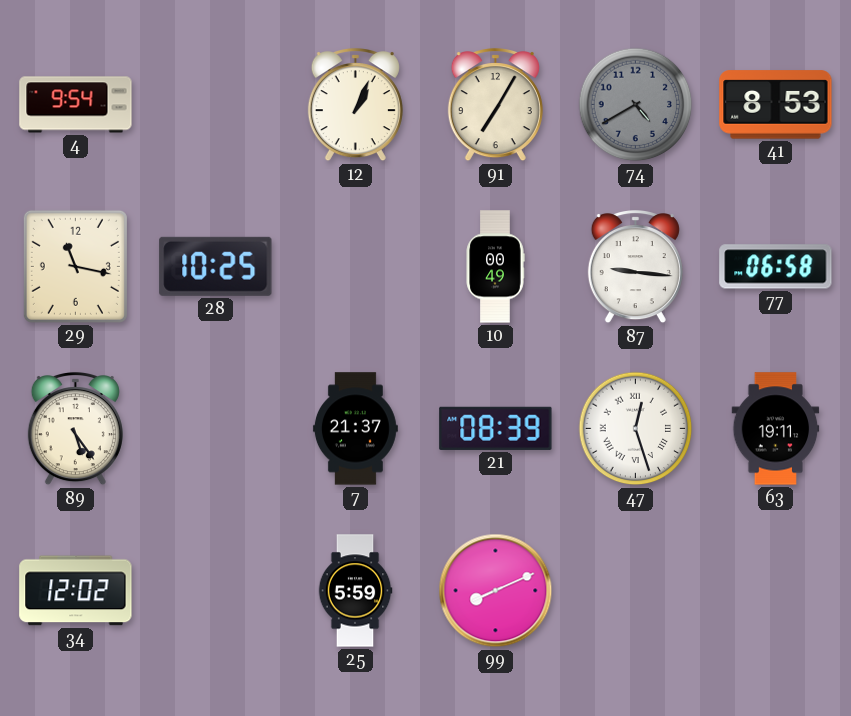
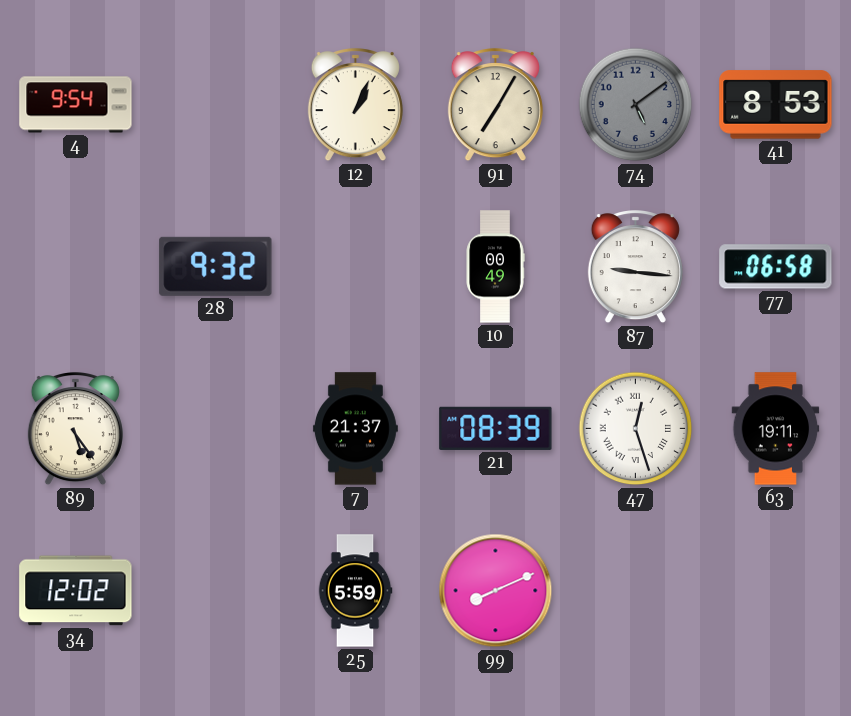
74: 4:40 -> 5:09
29: 11:17 -> none
28: 10:25 -> 9:32
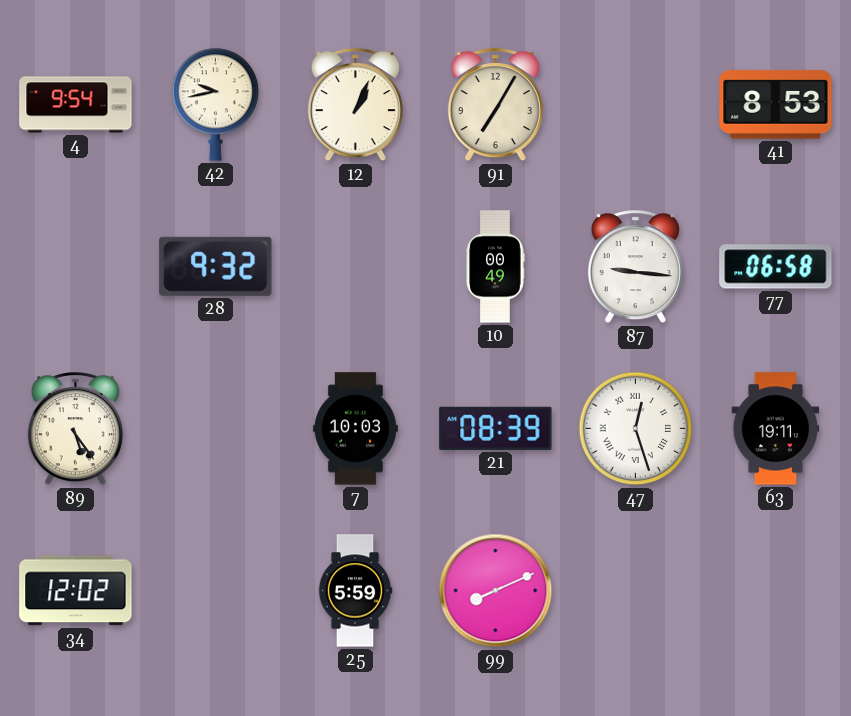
42: none -> 9:43
74: 5:09 -> none
7: 21:37 -> 10:03
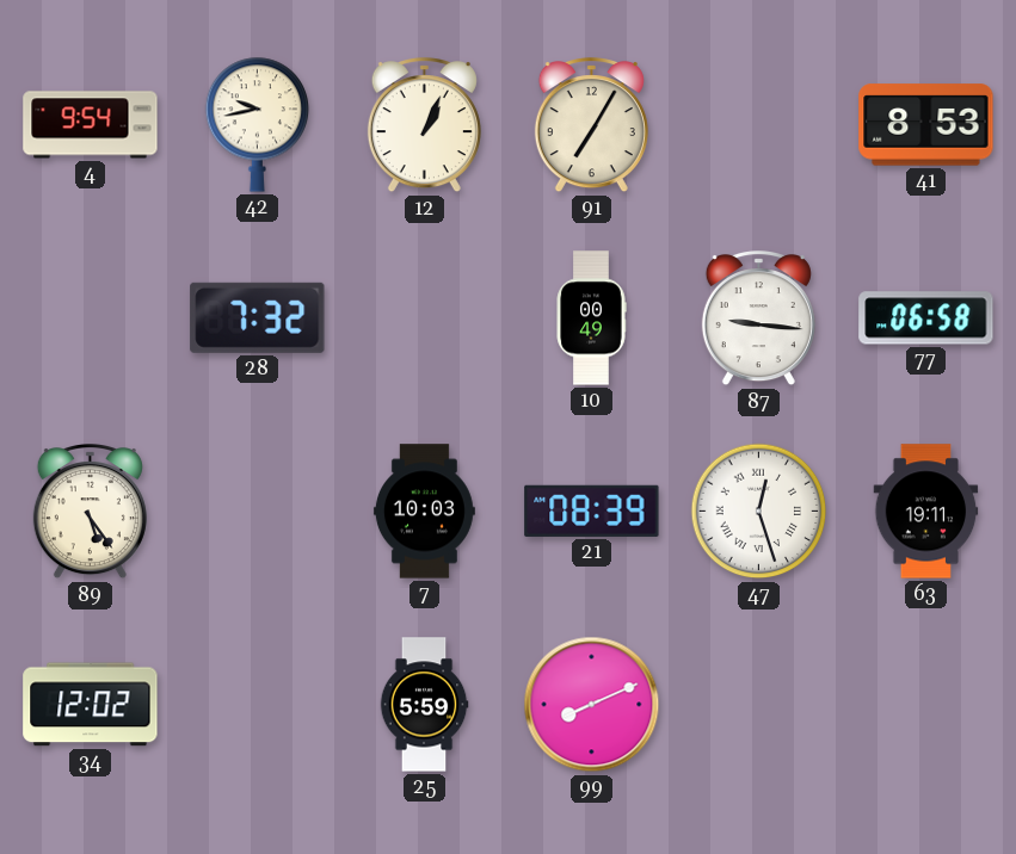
28: 9:32 -> 7:32
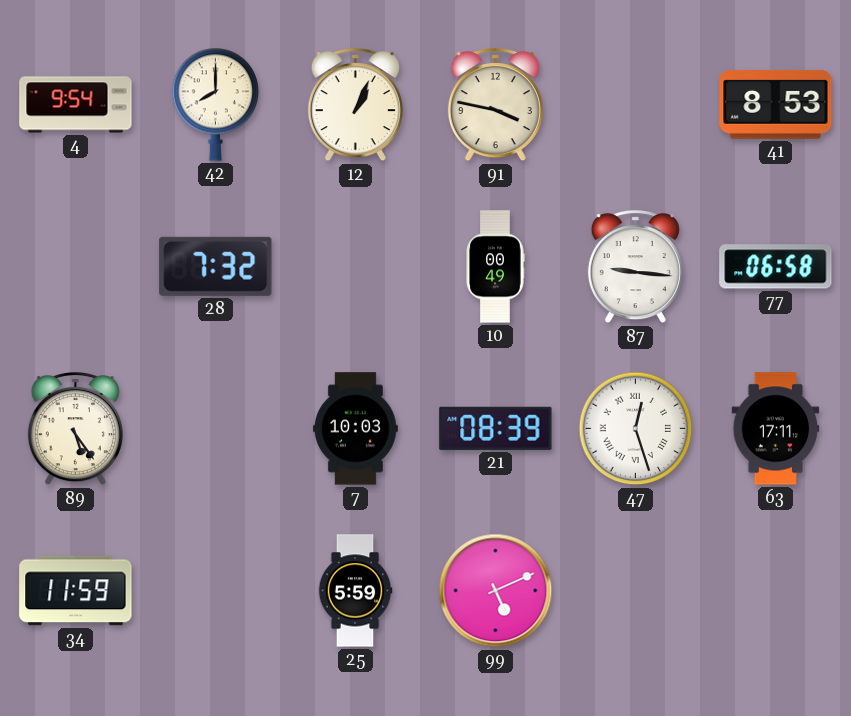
42: 9:43 -> 8:00
91: 7:05 -> 3:47
63: 19:11 -> 17:11
34: 12:02 -> 11:59
99: 8:11 -> 5:11
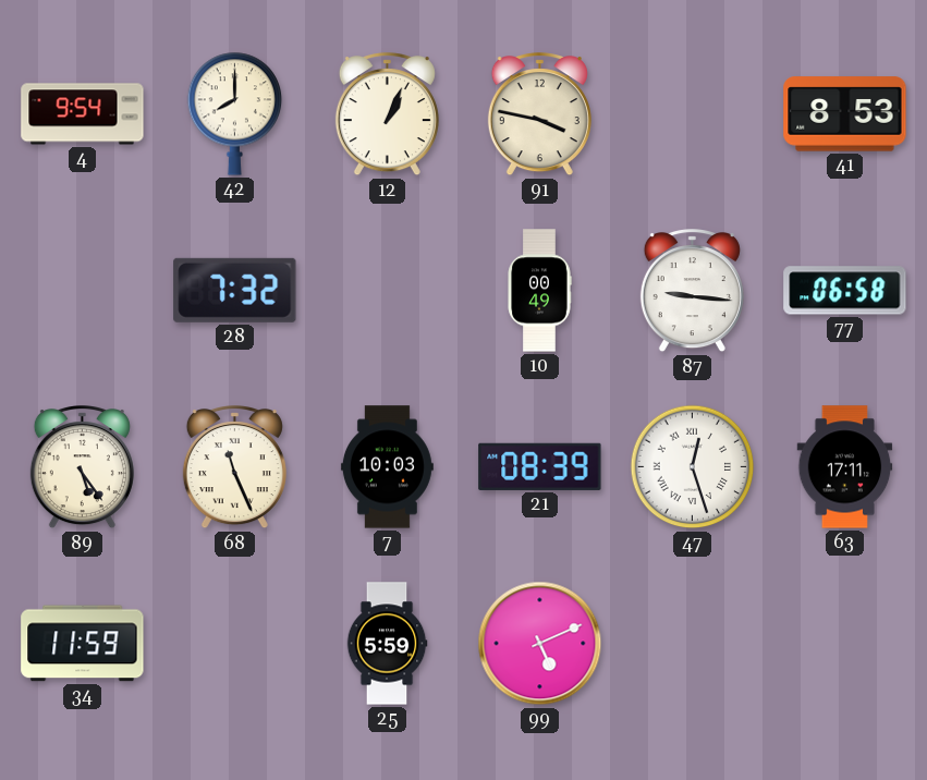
68: none -> 11:26
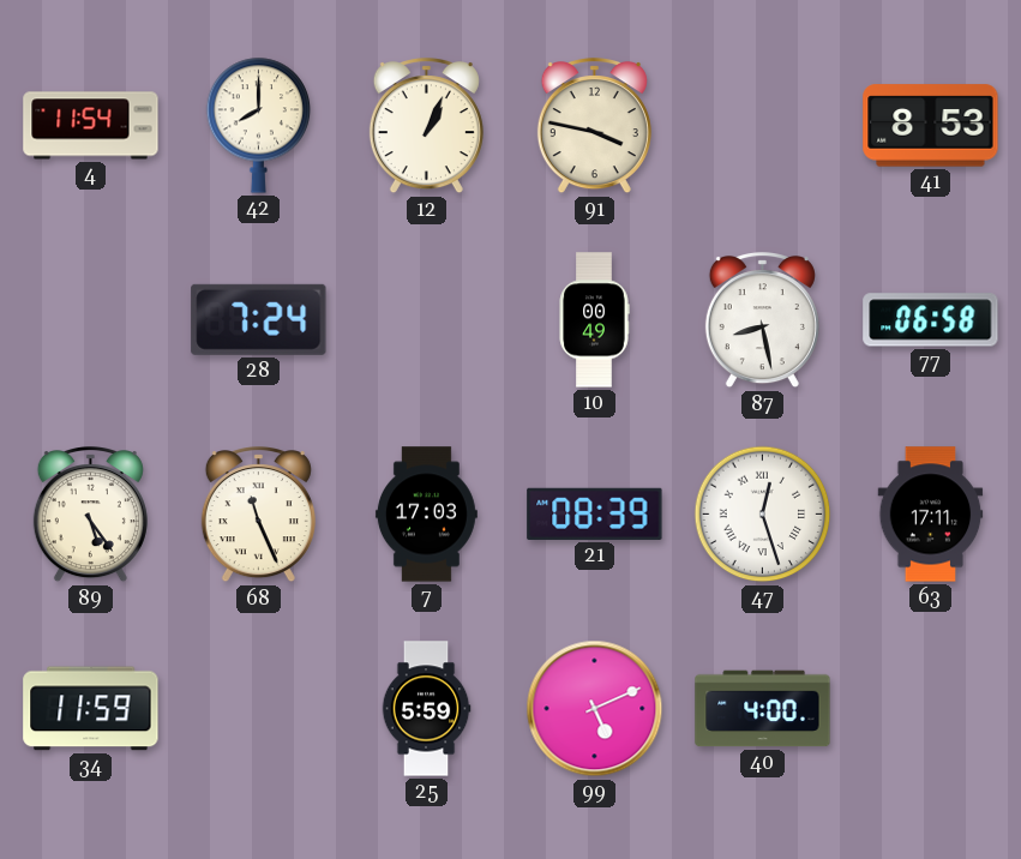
4: 9:54 -> 11:54
28: 7:32 -> 7:24
87: 9:16 -> 8:28
7: 10:03 -> 17:03
40: none -> 4:00
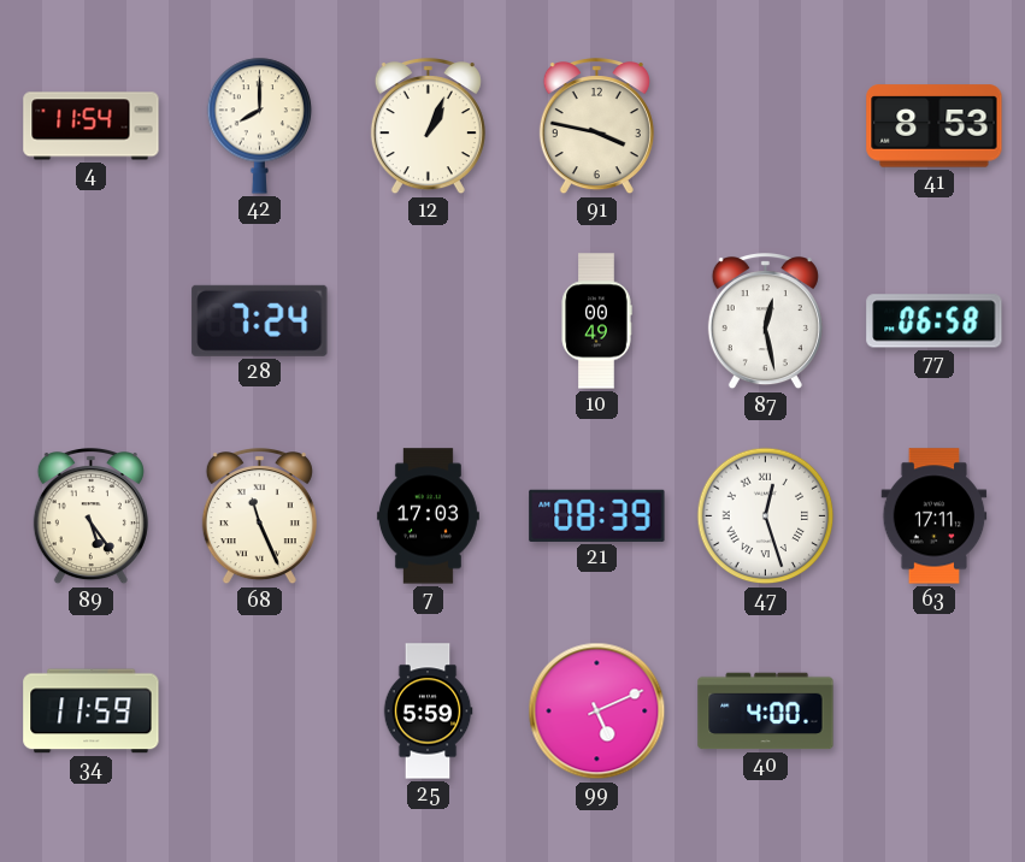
87: 8:28 -> 12:28
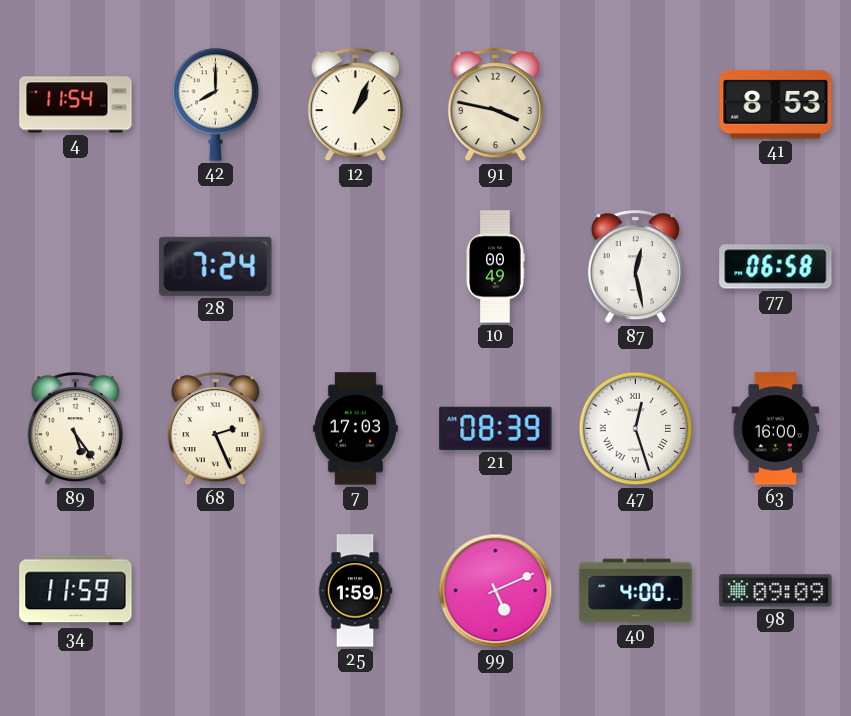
68: 11:26 -> 2:26
63: 17:11 -> 16:00
25: 5:59 -> 1:59
98: none -> 09:09
